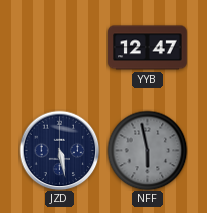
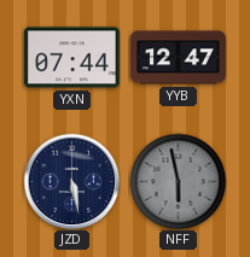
YXN: none -> 07:44
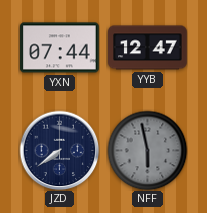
JZD: 5:28 -> 7:39
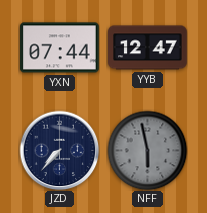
JZD: 7:39 -> 7:37
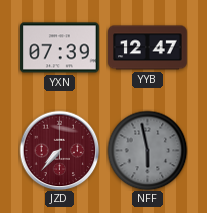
YXN: 07:44 -> 07:39
JZD dial: navy -> burgundy
